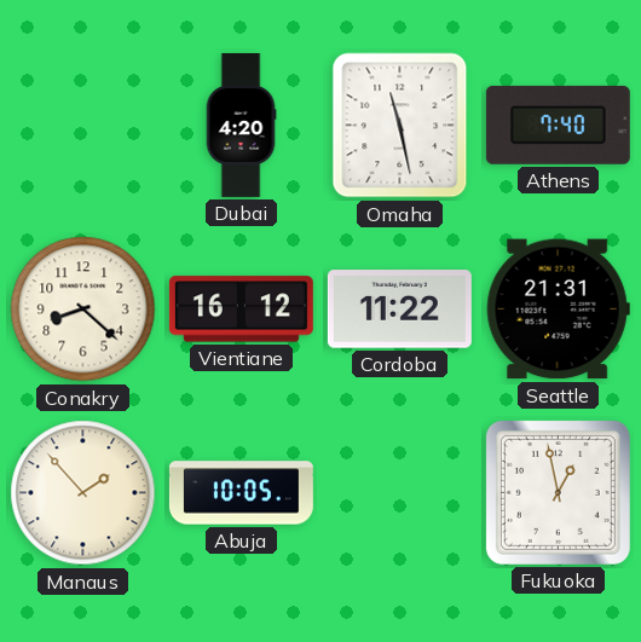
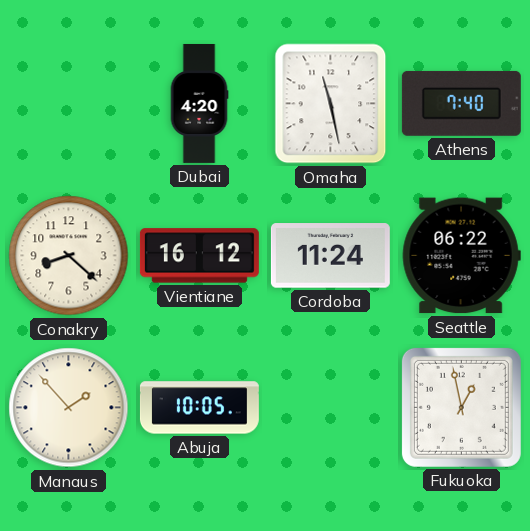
Cordoba: 11:22 -> 11:24
Seattle: 21:31 -> 06:22
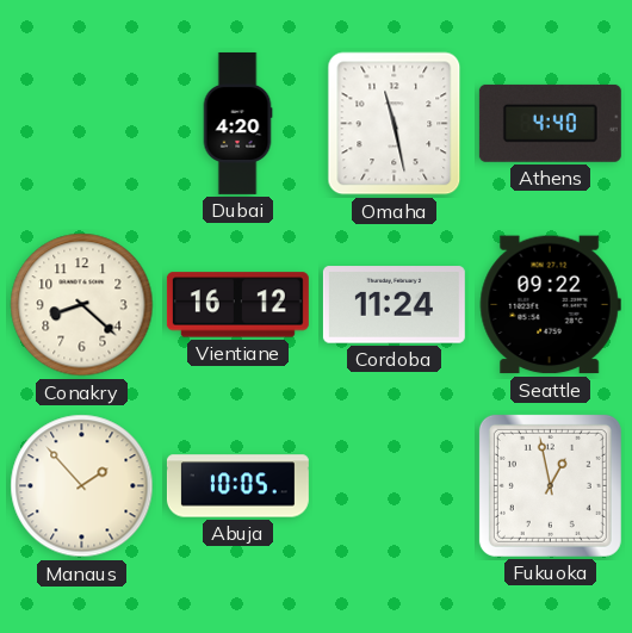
Athens: 7:40 -> 4:40
Seattle: 06:22 -> 09:22
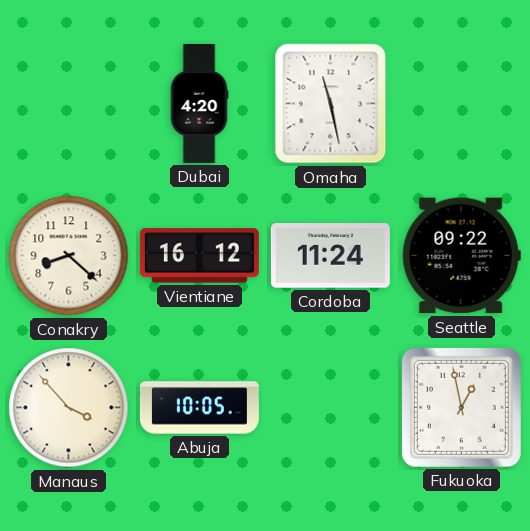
Athens: 4:40 -> none
Manaus: 1:53 -> 3:53
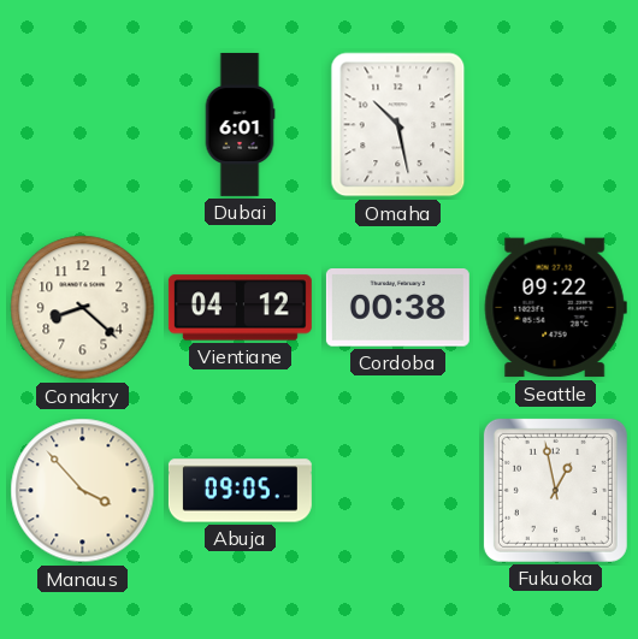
Dubai: 4:20 -> 6:01
Omaha: 11:28 -> 10:28
Vientiane: 16:12 -> 04:12
Cordoba: 11:24 -> 00:38
Abuja: 10:05 -> 09:05
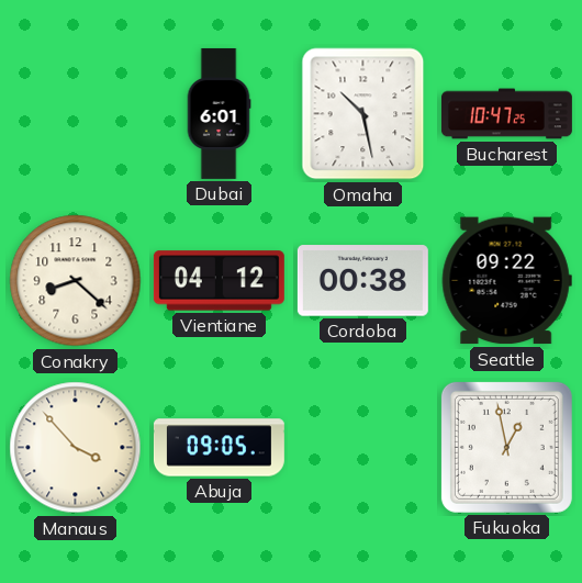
Bucharest: none -> 10:47
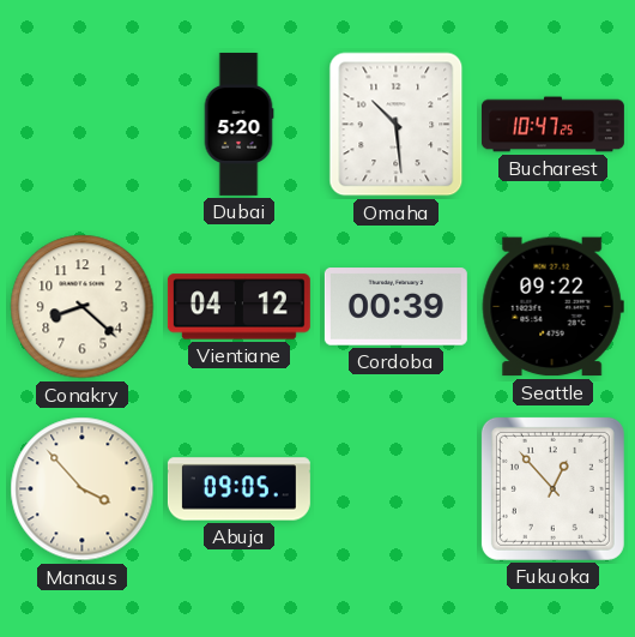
Dubai: 6:01 -> 5:20
Omaha: 10:28 -> 10:29
Cordoba: 00:38 -> 00:39
Fukuoka: 12:58 -> 12:53
